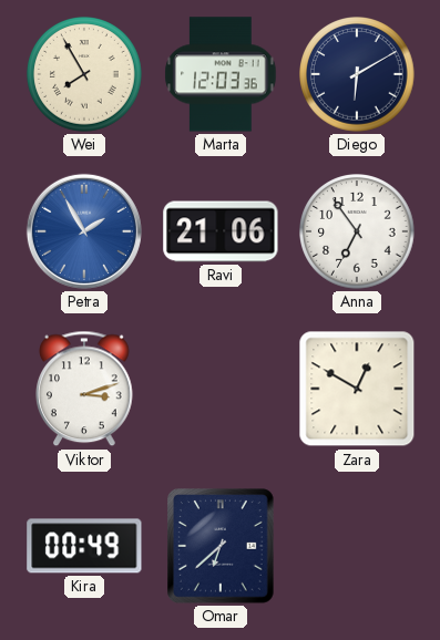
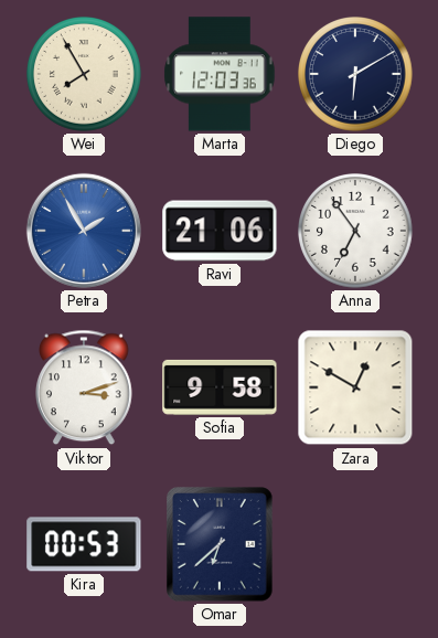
Sofia: none -> 9:58
Kira: 00:49 -> 00:53
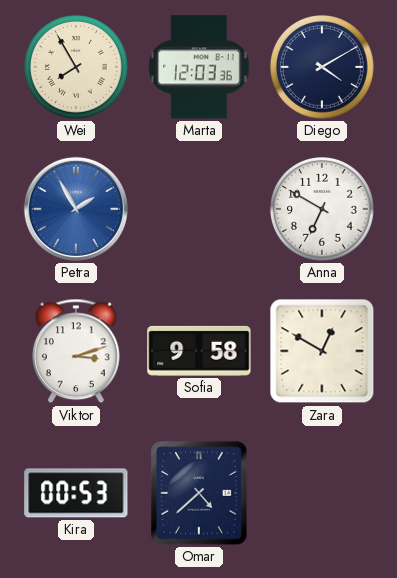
Diego: 6:10 -> 4:10
Ravi: 21:06 -> none
Anna: 6:54 -> 6:50
Omar: 6:38 -> 4:38
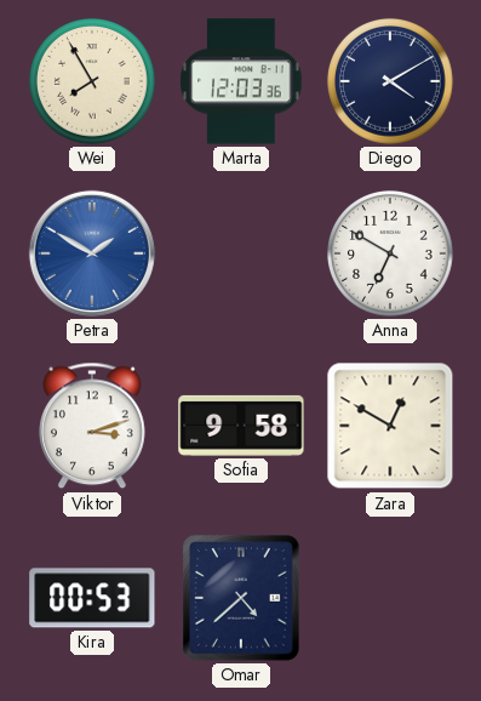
Petra: 1:55 -> 1:50
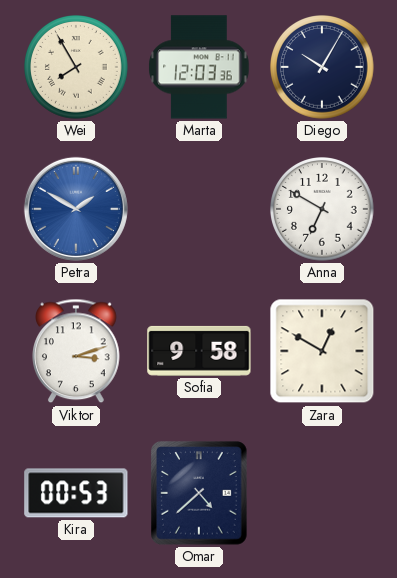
Diego: 4:10 -> 10:05
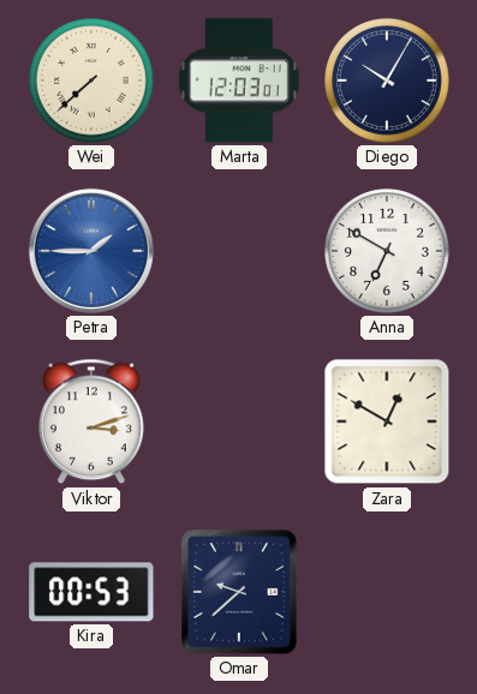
Wei: 7:55 -> 7:38
Marta: 12:03:36 -> 12:03:01
Petra: 1:50 -> 1:45
Sofia: 9:58 -> none
Omar: 4:38 -> 9:38
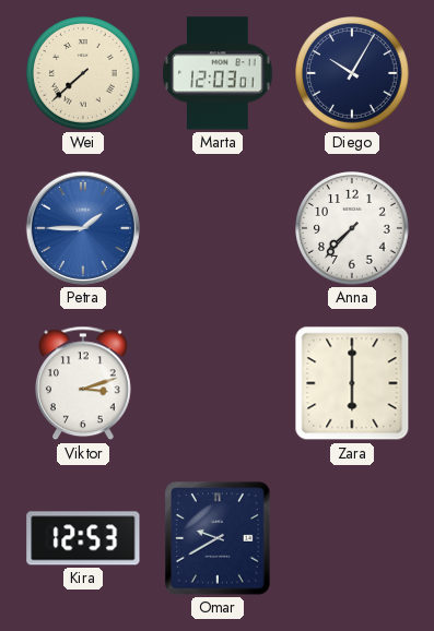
Anna: 6:50 -> 7:37
Zara: 12:50 -> 6:00
Kira: 00:53 -> 12:53
Omar: 9:38 -> 9:40
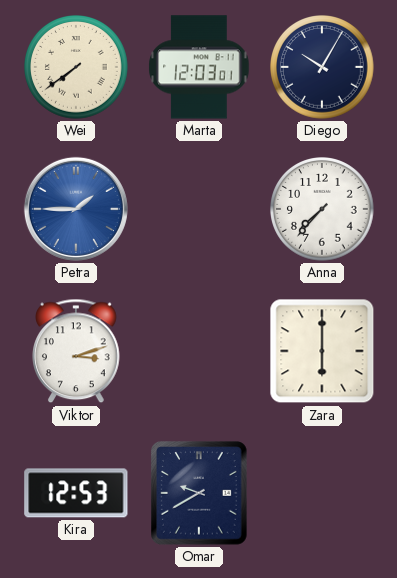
Wei: 7:38 -> 7:39
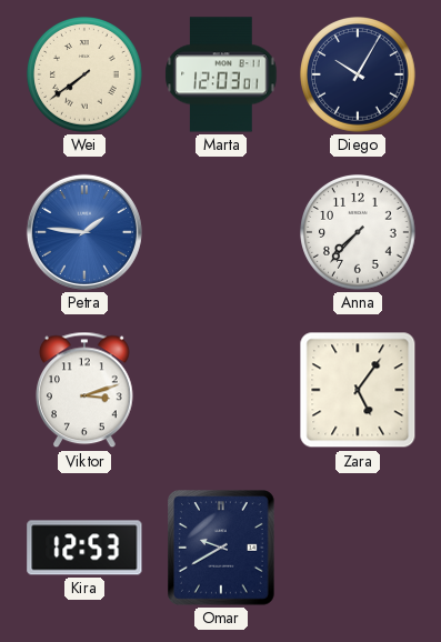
Petra: 1:45 -> 1:46
Zara: 6:00 -> 5:06
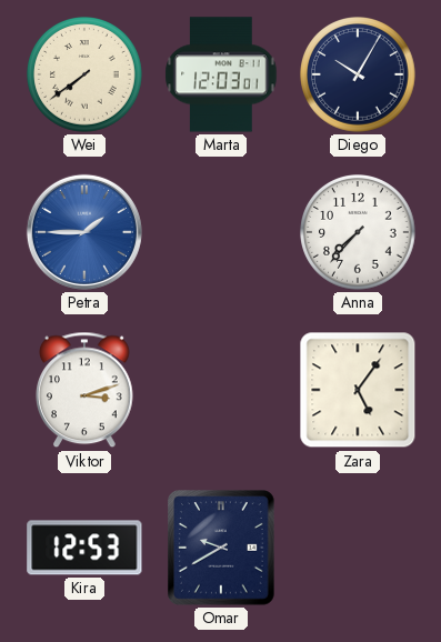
Petra: 1:46 -> 1:45
